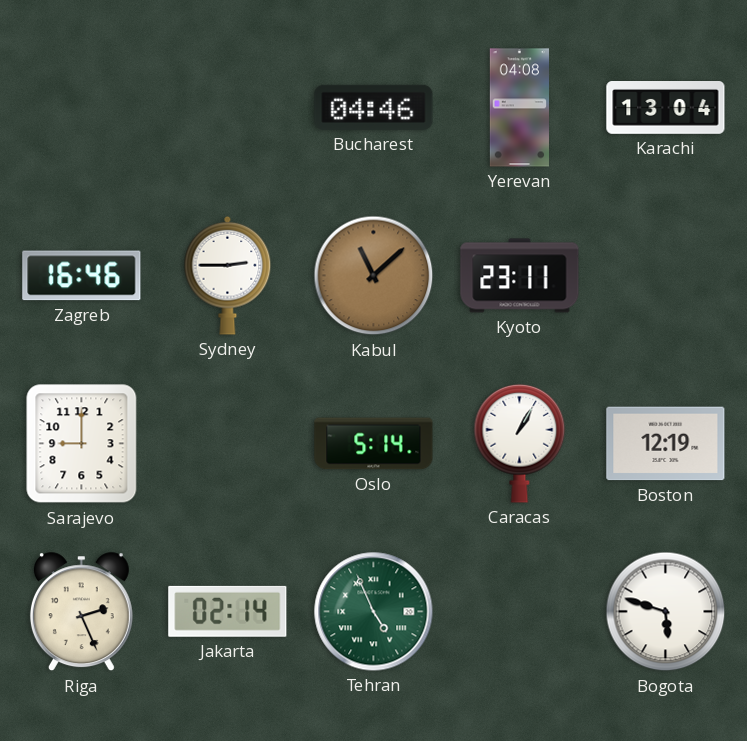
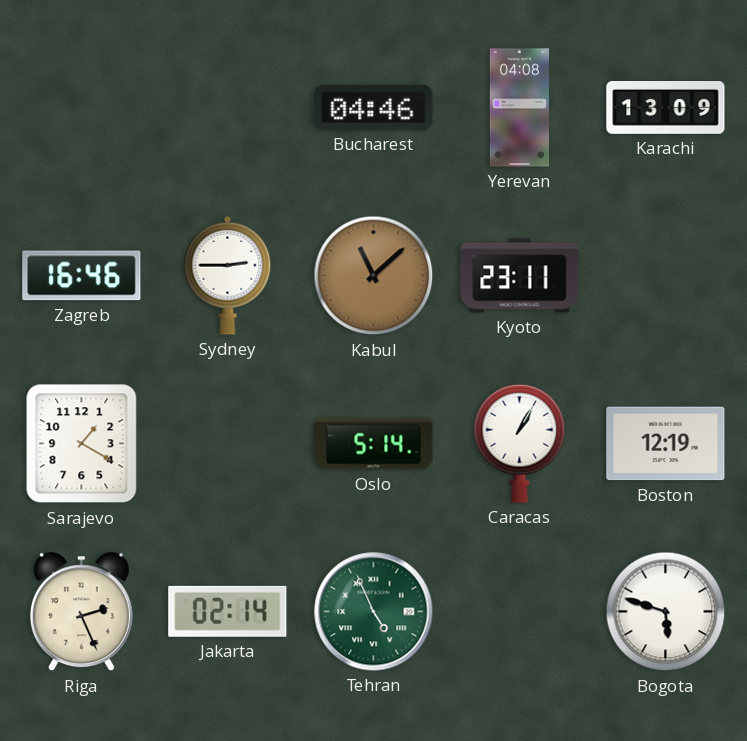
Karachi: 13:04 -> 13:09
Sarajevo: 9:00 -> 1:20
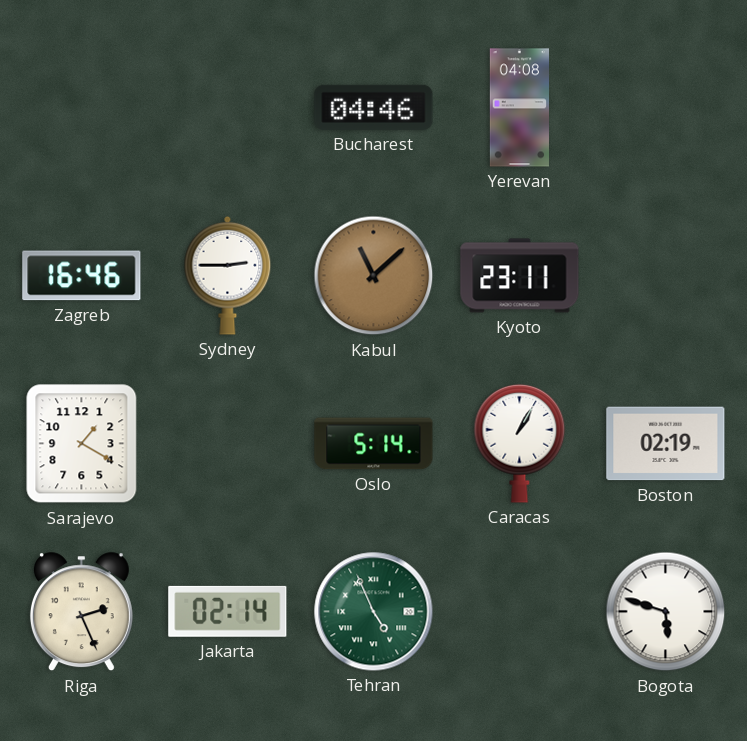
Karachi: 13:09 -> none
Boston: 12:19 -> 02:19
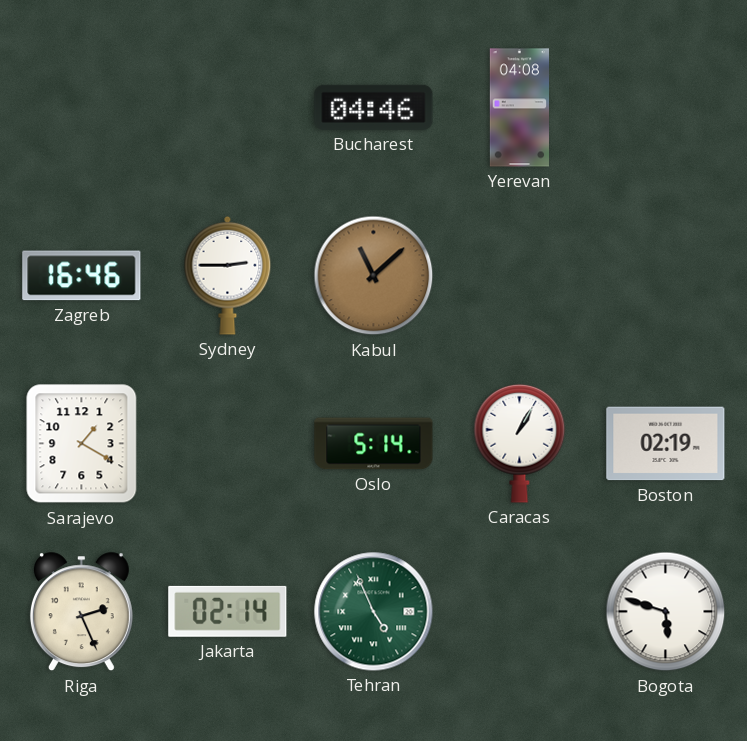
Kyoto: 23:11 -> none
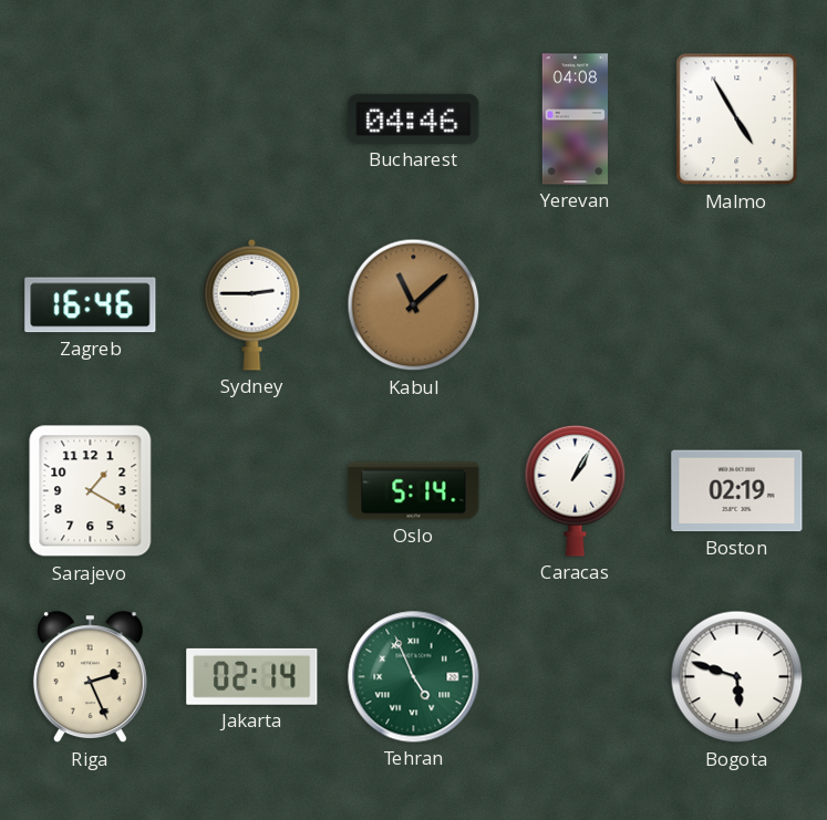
Malmo: none -> 4:55
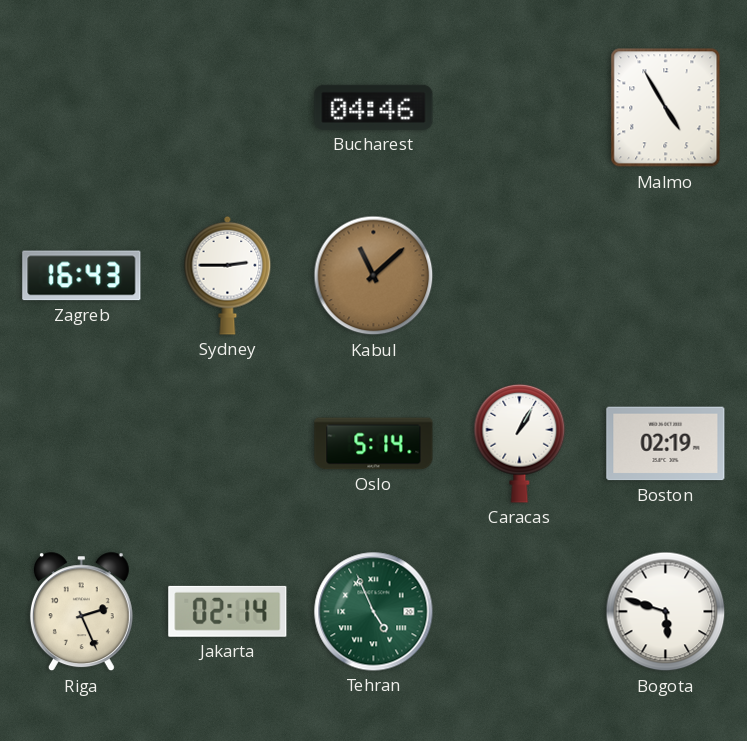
Yerevan: 04:08 -> none
Zagreb: 16:46 -> 16:43
Sarajevo: 1:20 -> none
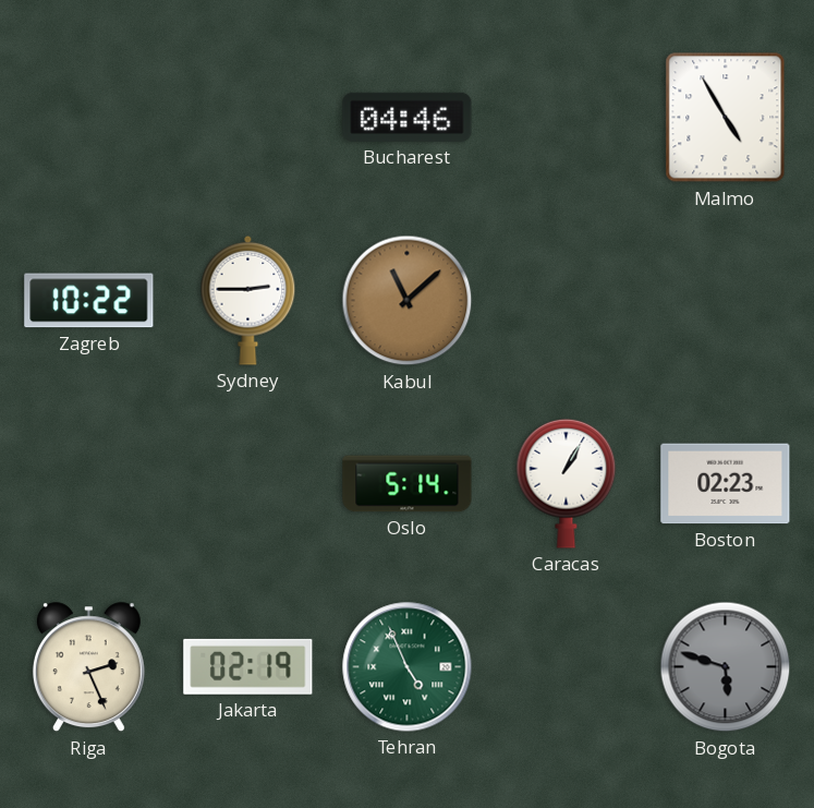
Zagreb: 16:43 -> 10:22
Boston: 02:19 -> 02:23
Jakarta: 02:14 -> 02:19
Bogota dial: white -> grey
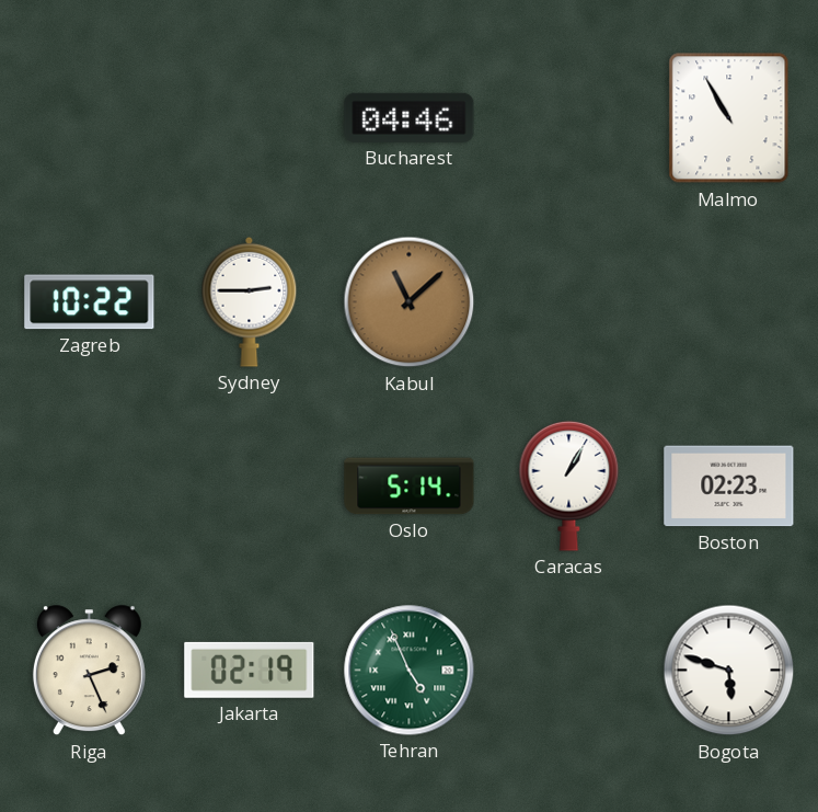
Malmo: 4:55 -> 10:55
Bogota dial: grey -> white
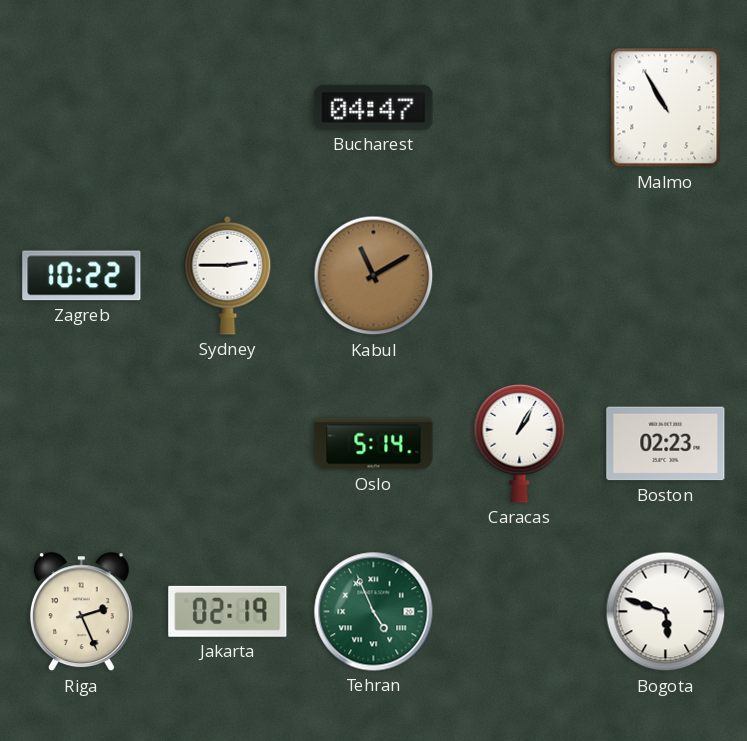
Bucharest: 04:46 -> 04:47
Kabul: 11:08 -> 11:10
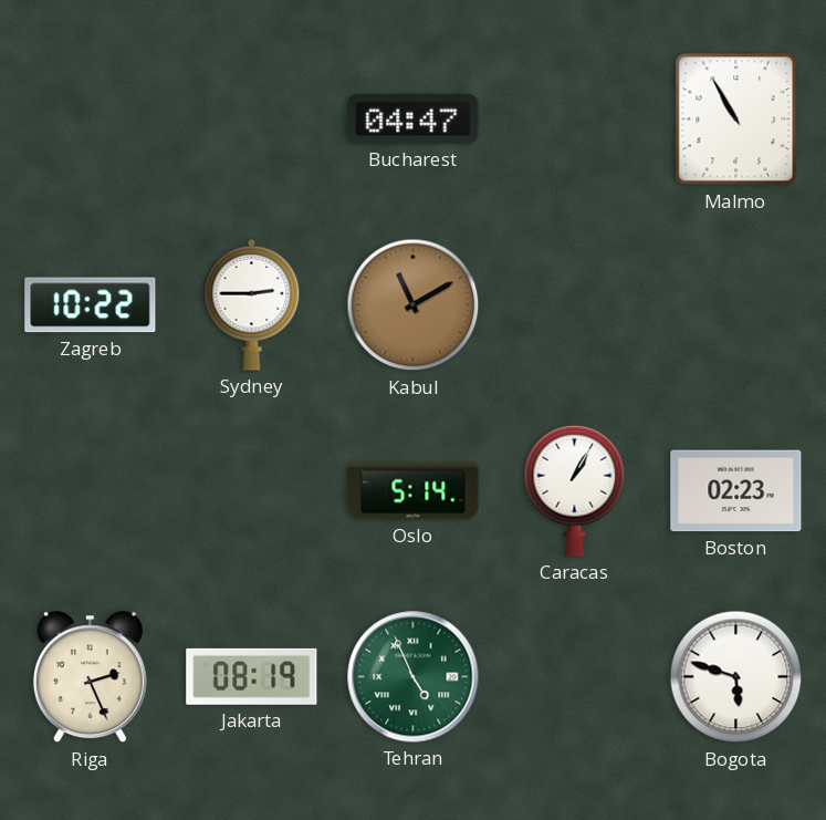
Jakarta: 02:19 -> 08:19
